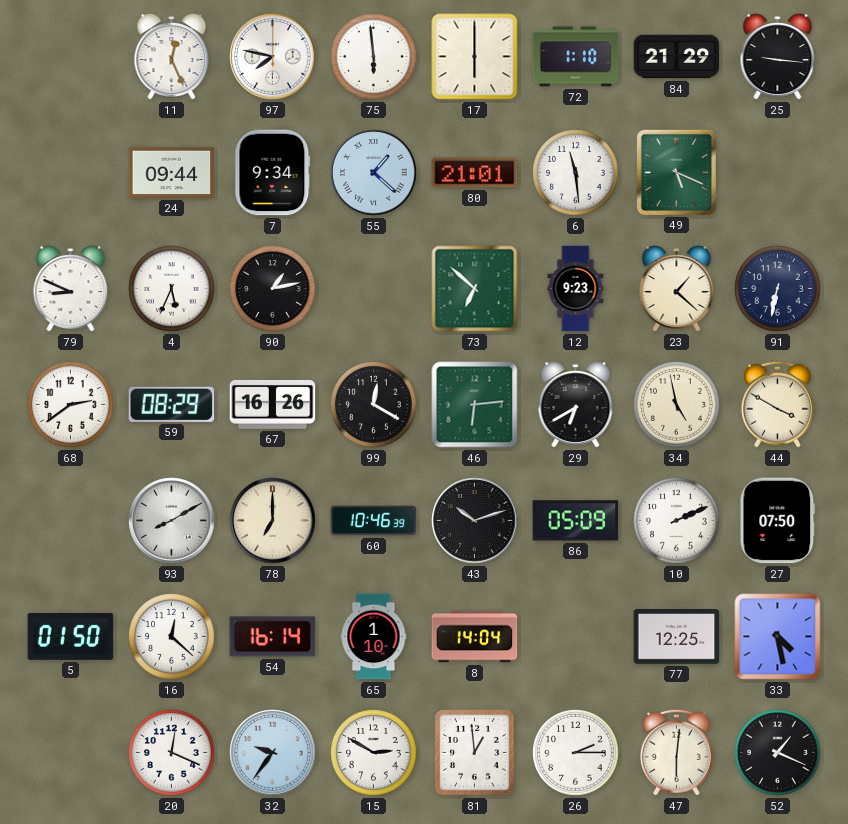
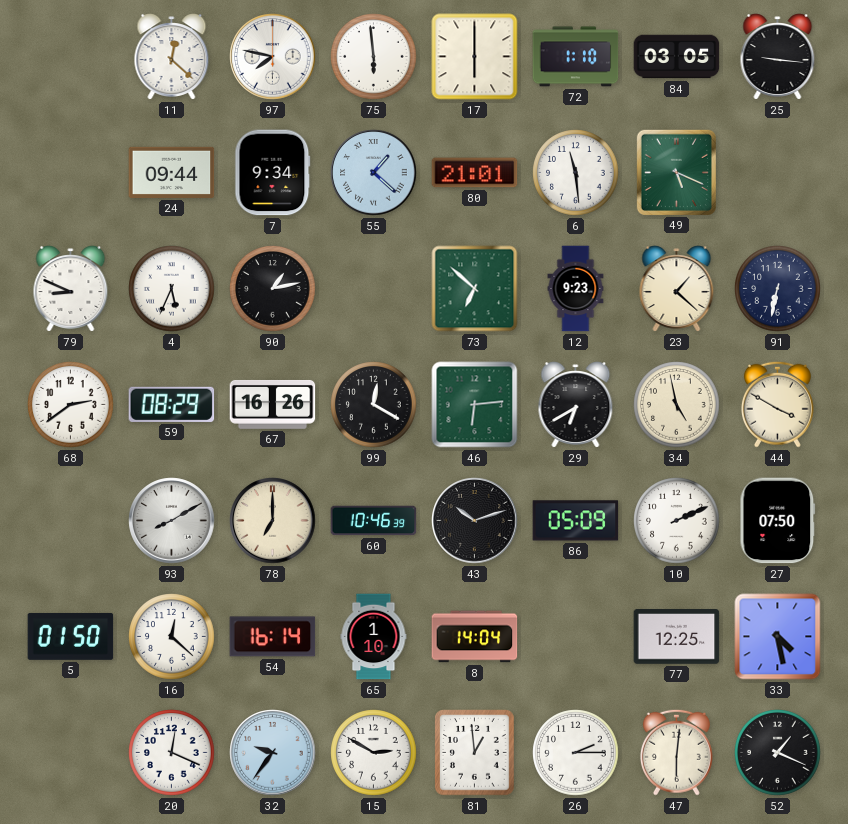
11: 12:26 -> 12:22
84: 21:29 -> 03:05
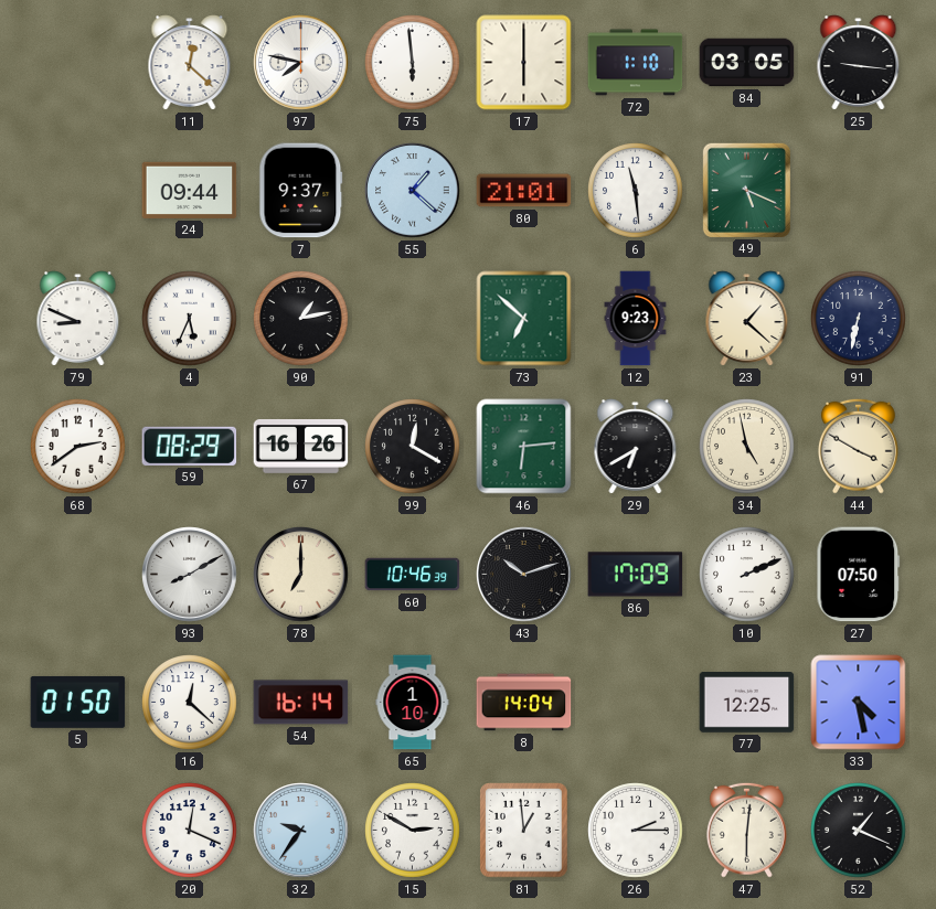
7: 9:34 -> 9:37
86: 05:09 -> 17:09
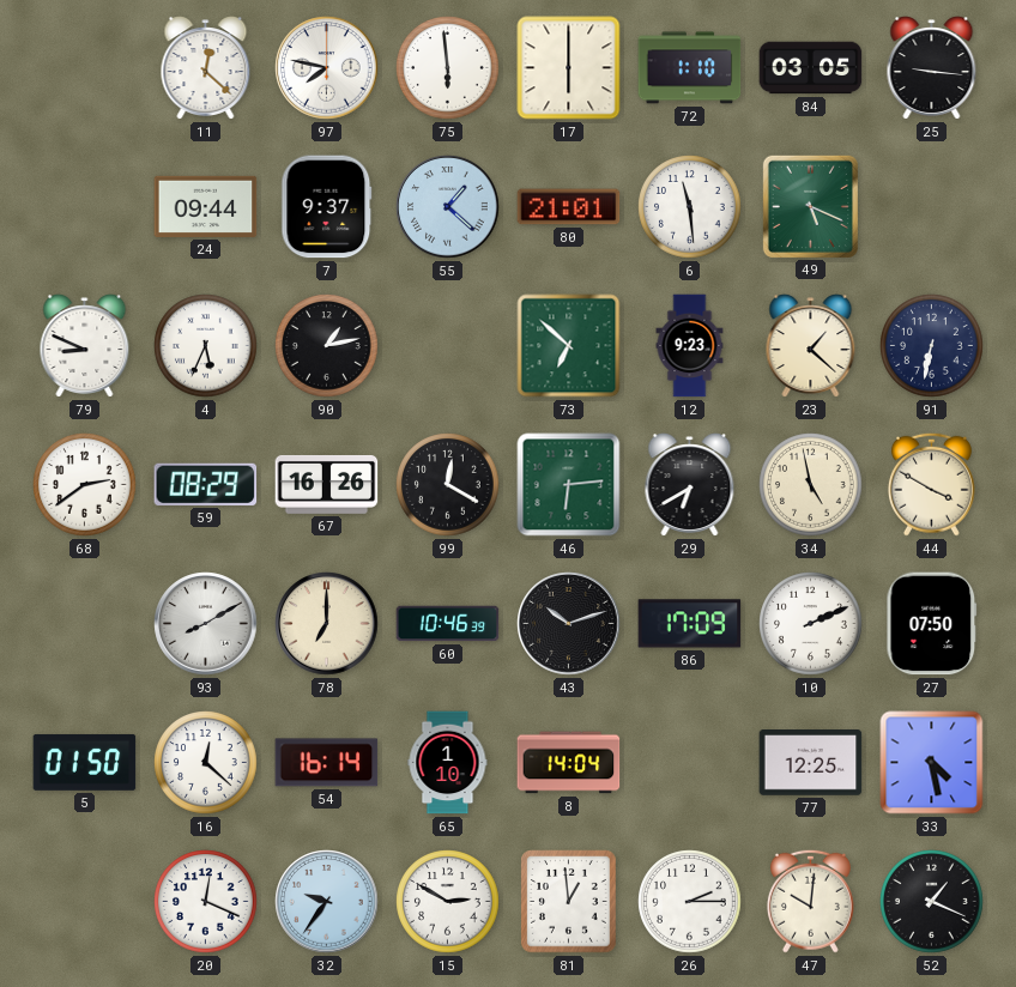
47: 6:01 -> 10:01
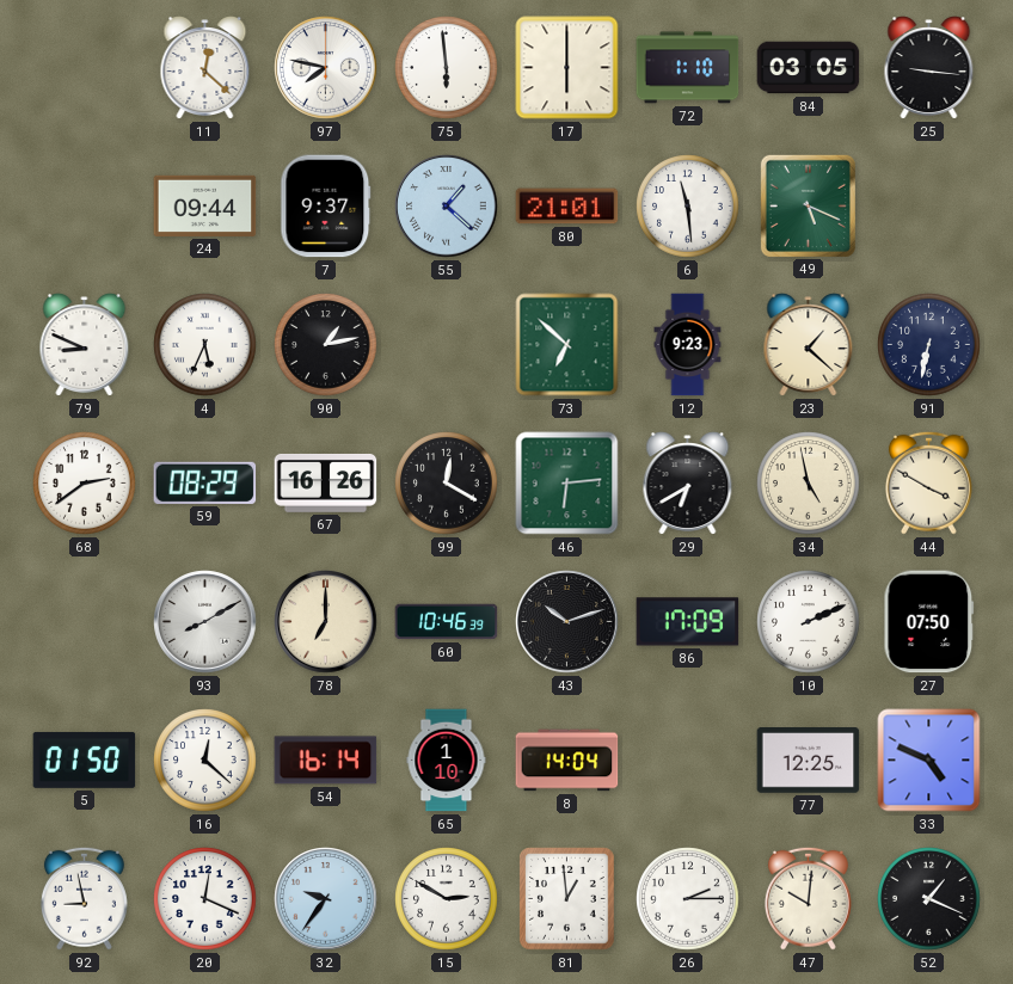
33: 4:28 -> 4:49
92: none -> 8:58
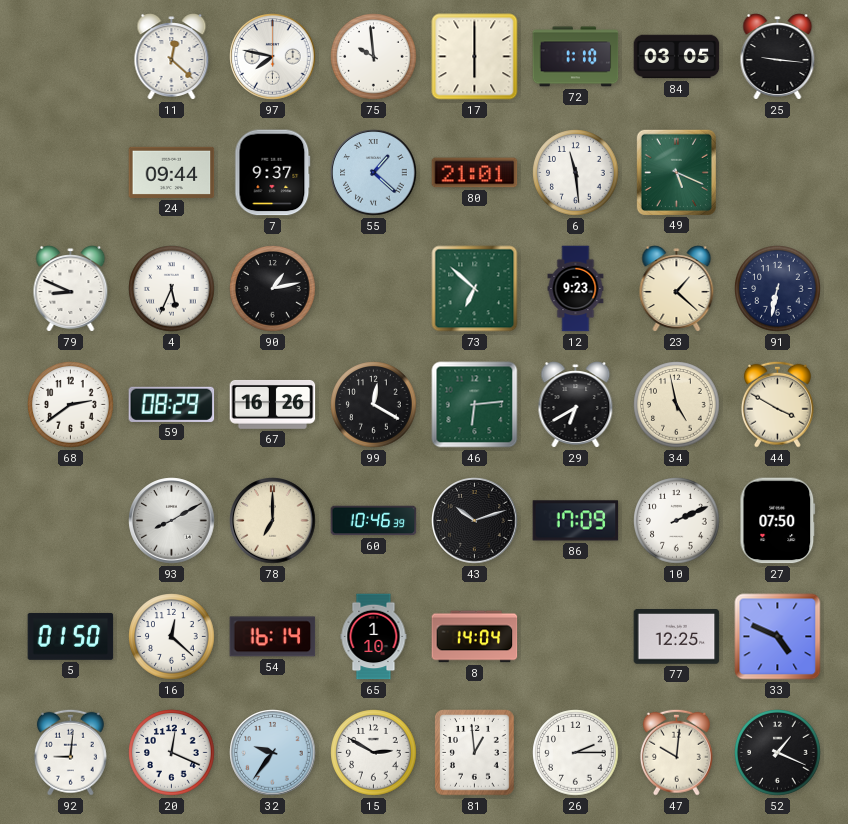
75: 5:59 -> 9:59
92: 8:58 -> 9:01
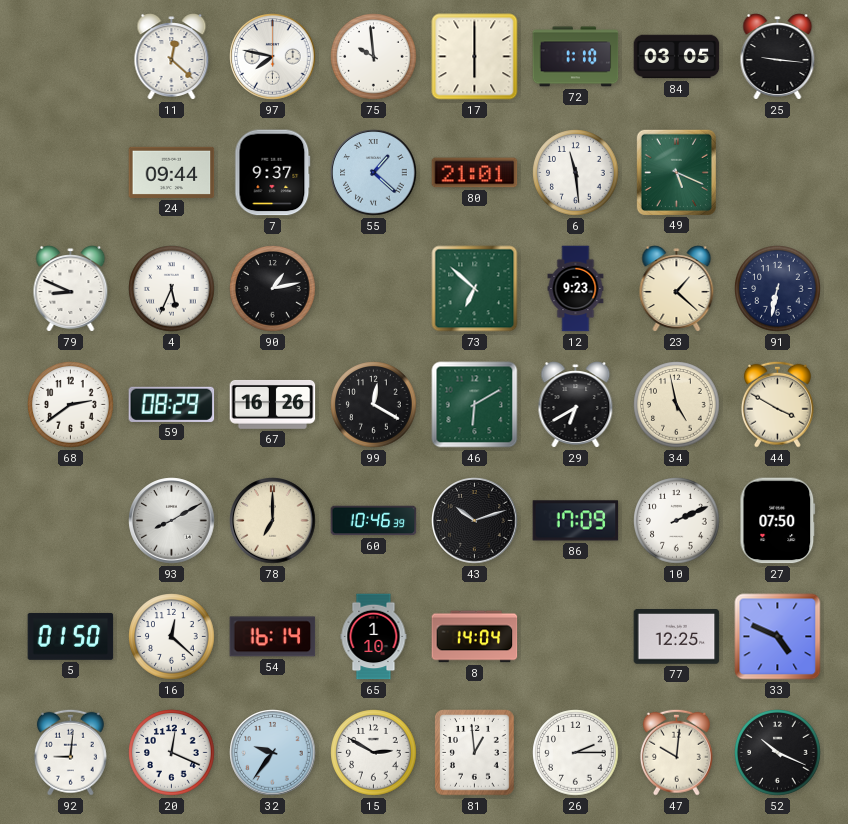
46: 6:14 -> 6:10
52: 1:19 -> 10:19
